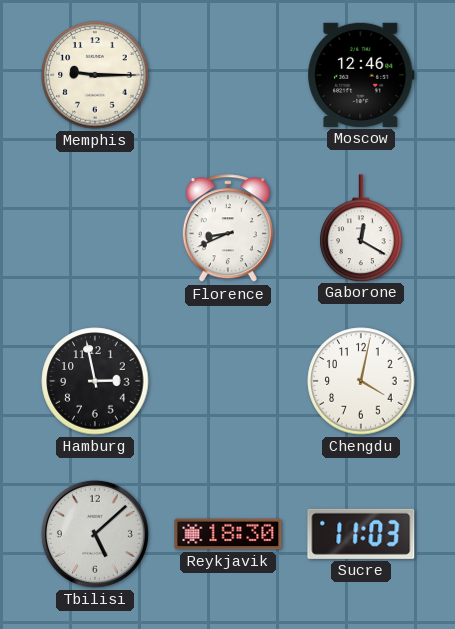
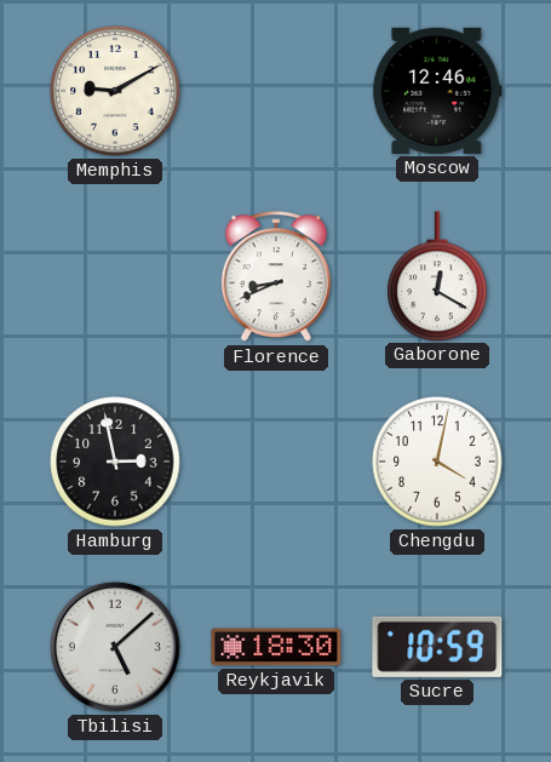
Memphis: 9:15 -> 9:10
Sucre: 11:03 -> 10:59
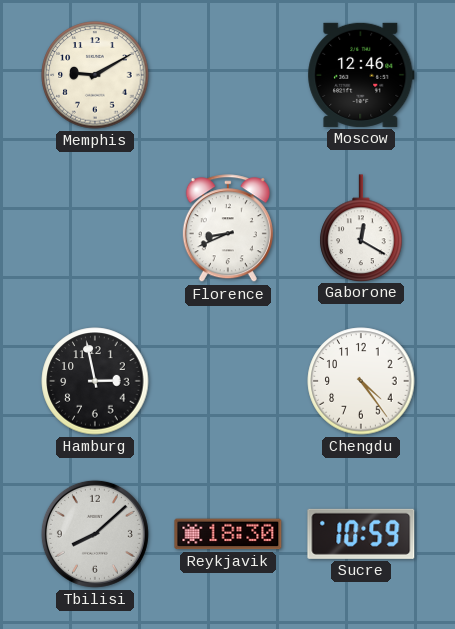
Chengdu: 4:02 -> 4:24
Tbilisi: 5:08 -> 8:08
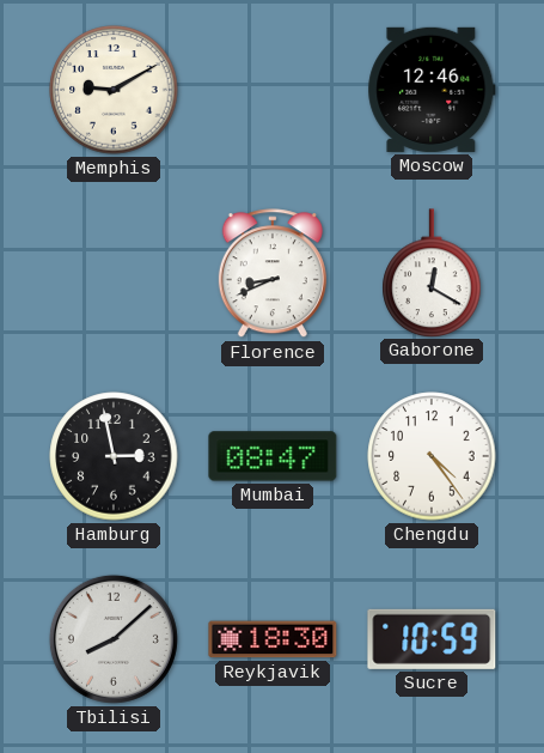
Mumbai: none -> 08:47
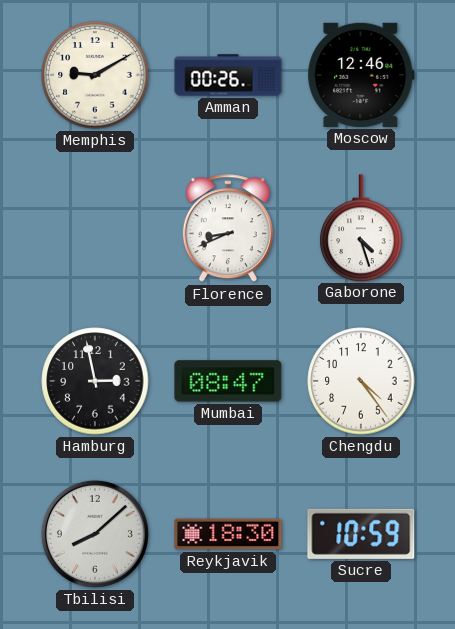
Amman: none -> 00:26
Gaborone: 12:20 -> 4:27
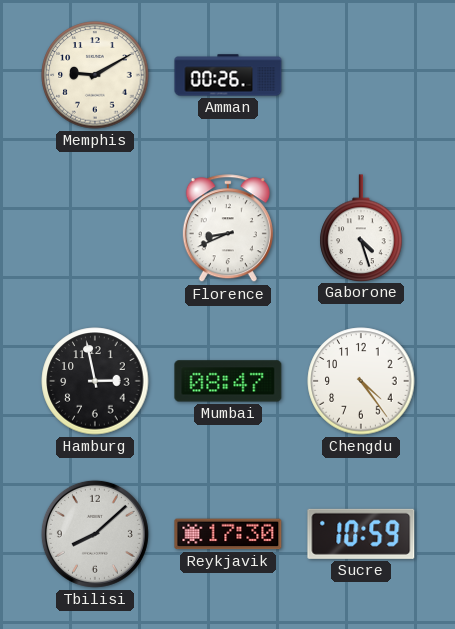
Moscow: 12:46 -> none
Reykjavik: 18:30 -> 17:30
